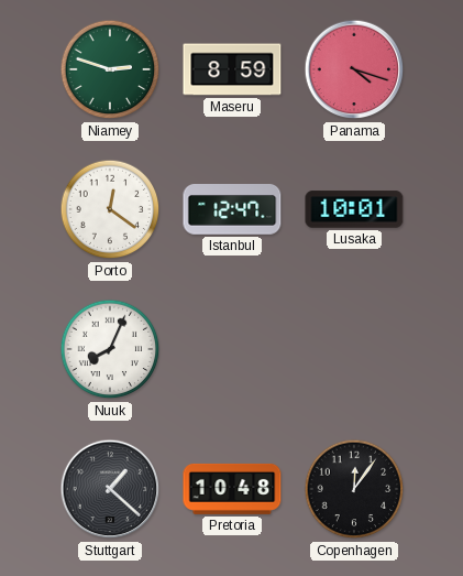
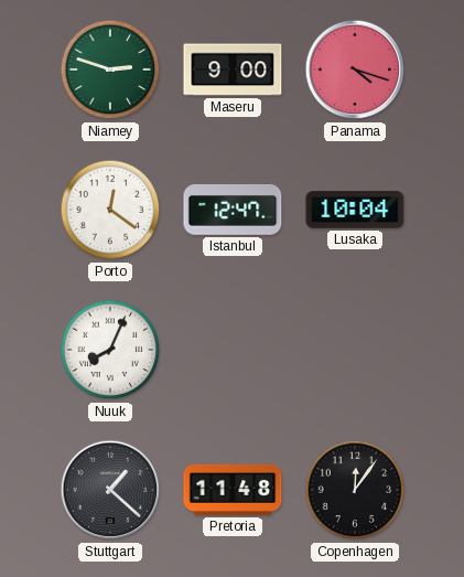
Maseru: 8:59 -> 9:00
Lusaka: 10:01 -> 10:04
Pretoria: 10:48 -> 11:48
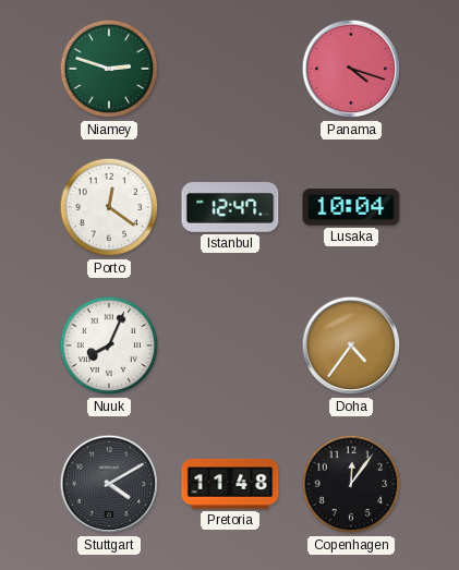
Maseru: 9:00 -> none
Doha: none -> 4:36
Stuttgart: 1:22 -> 4:10
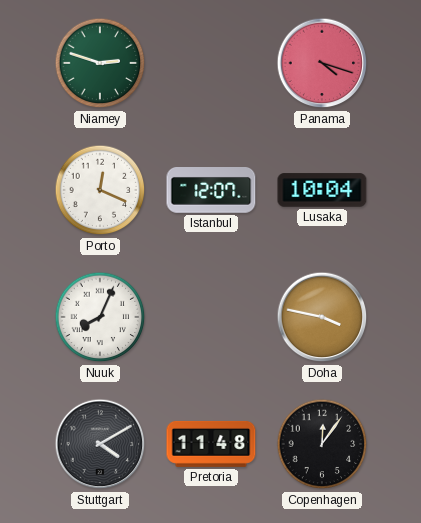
Porto: 12:21 -> 12:19
Istanbul: 12:47 -> 12:07
Doha: 4:36 -> 3:47
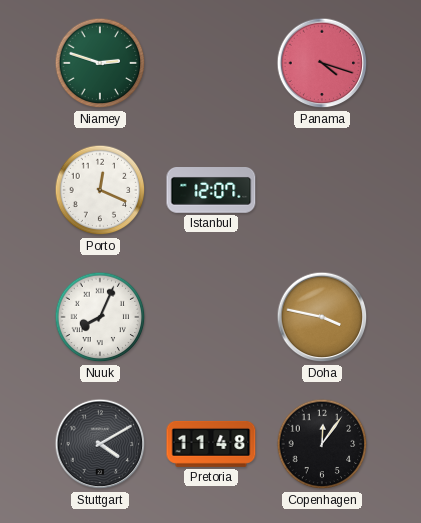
Lusaka: 10:04 -> none
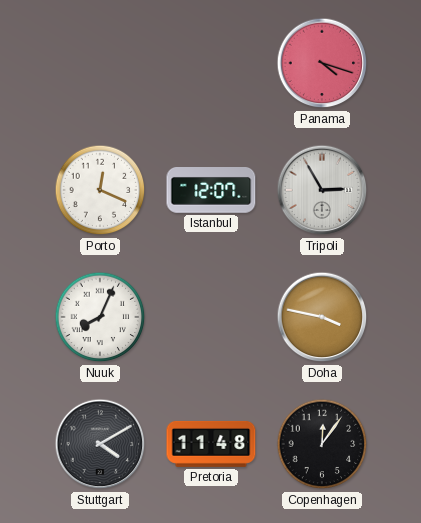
Niamey: 2:48 -> none
Tripoli: none -> 2:55
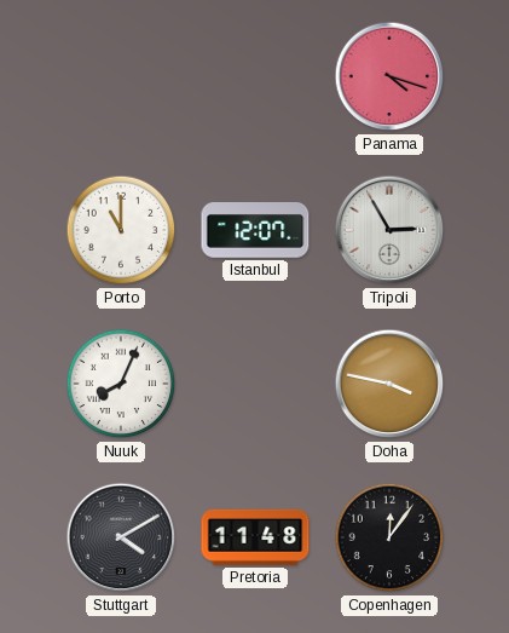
Porto: 12:19 -> 11:00
